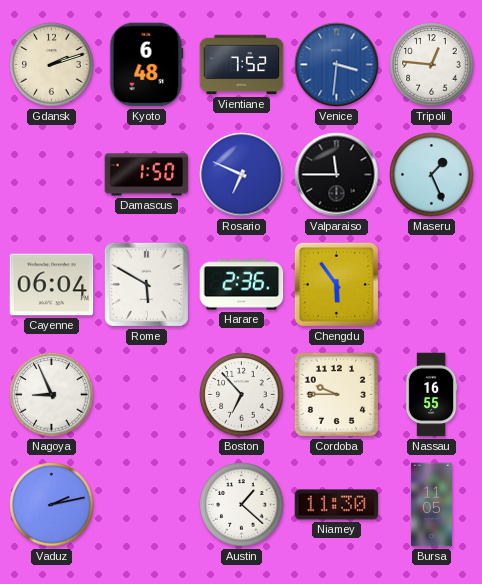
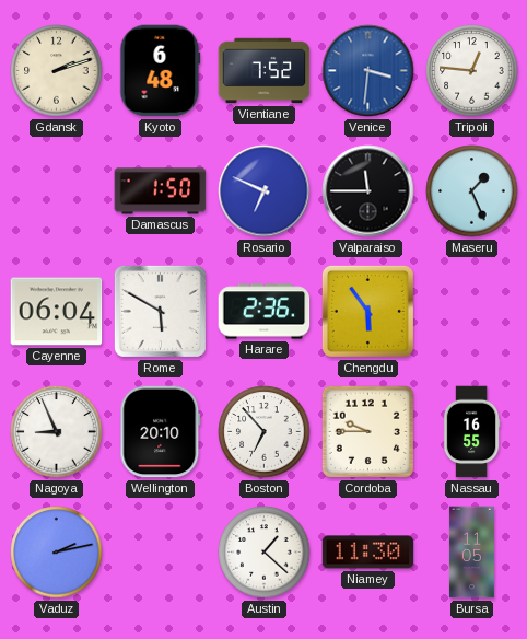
Wellington: none -> 20:10
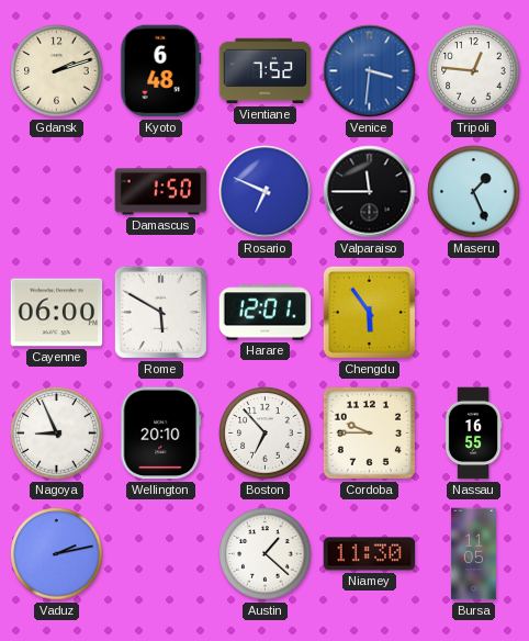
Cayenne: 06:04 -> 06:00
Harare: 2:36 -> 12:01
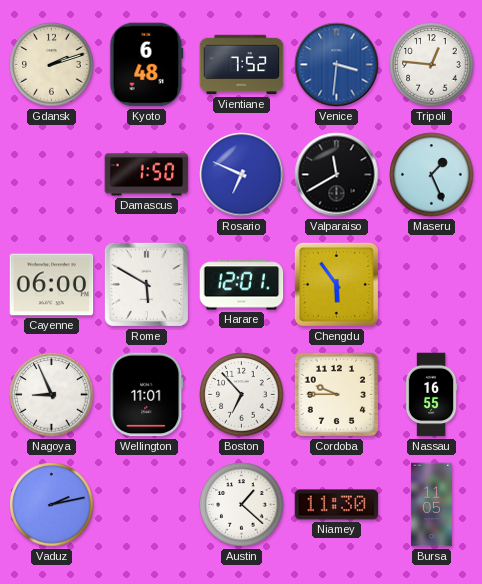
Valparaiso: 11:45 -> 11:40
Wellington: 20:10 -> 11:01
